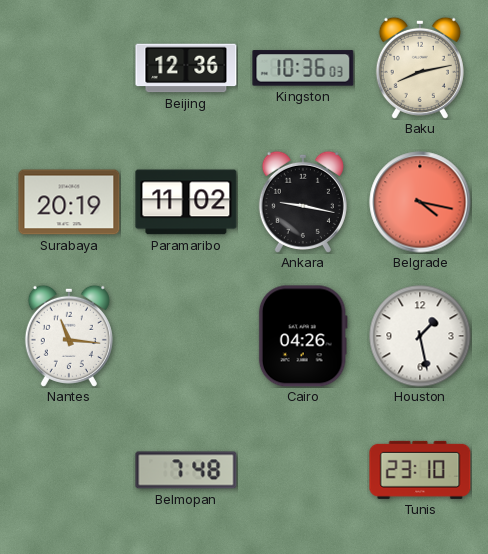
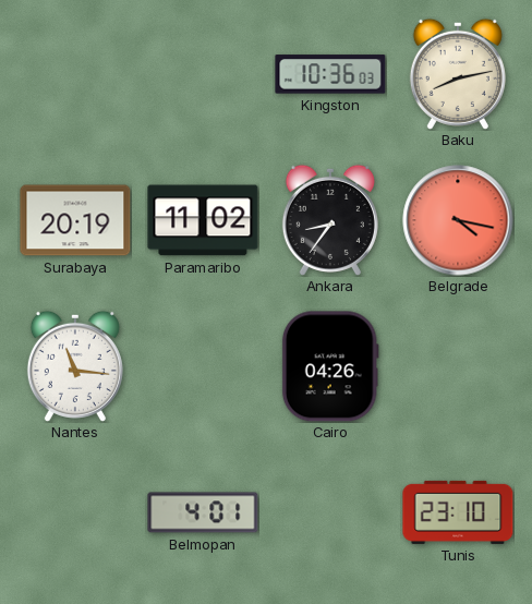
Beijing: 12:36 -> none
Ankara: 9:17 -> 8:36
Houston: 1:28 -> none
Belmopan: 7:48 -> 4:01
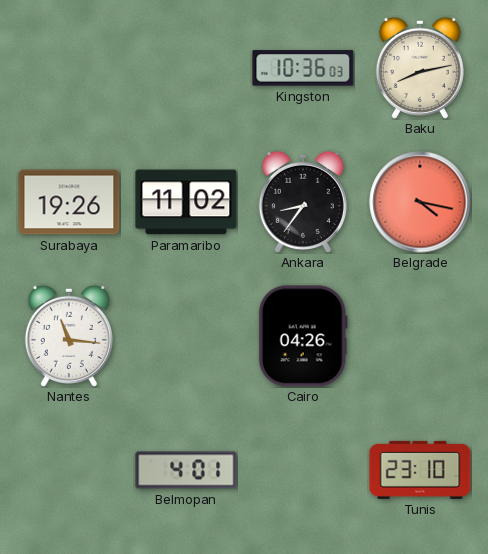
Surabaya: 20:19 -> 19:26
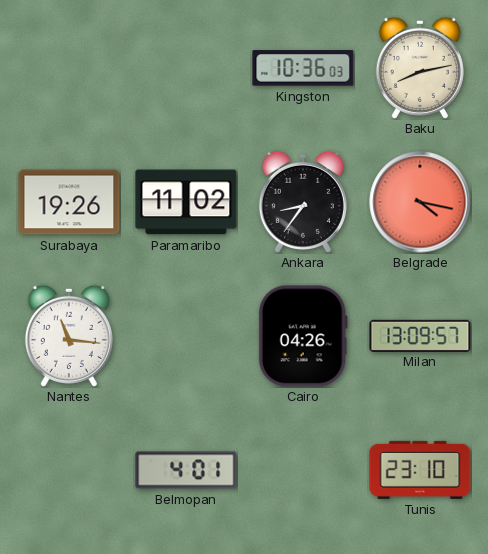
Milan: none -> 13:09
